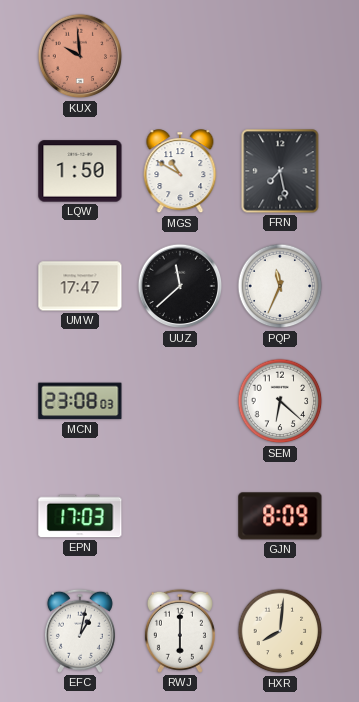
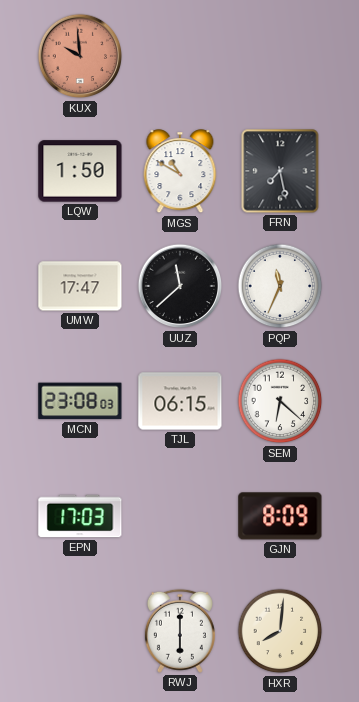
TJL: none -> 06:15
EFC: 1:02 -> none
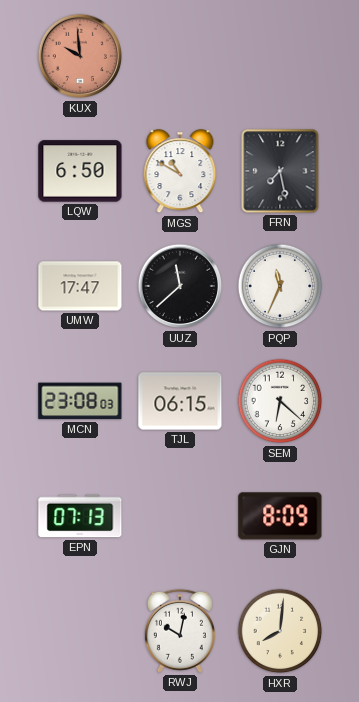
LQW: 1:50 -> 6:50
EPN: 17:03 -> 07:13
RWJ: 6:00 -> 10:02
